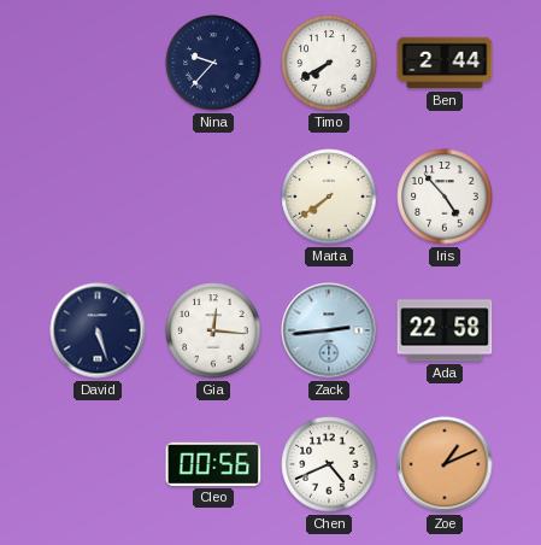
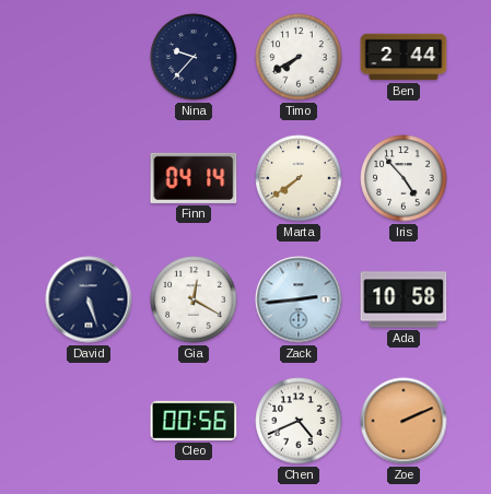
Finn: none -> 04:14
Gia: 12:16 -> 12:20
Ada: 22:58 -> 10:58
Zoe: 1:11 -> 2:11
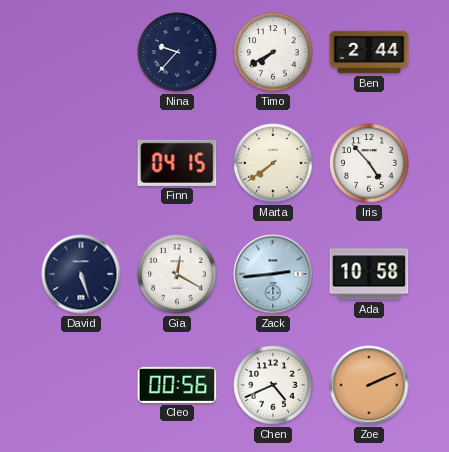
Finn: 04:14 -> 04:15
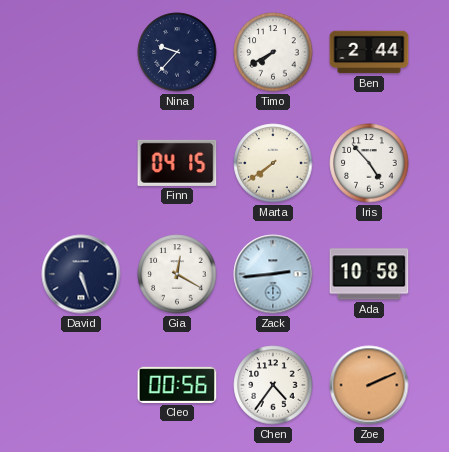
Chen: 4:41 -> 4:36
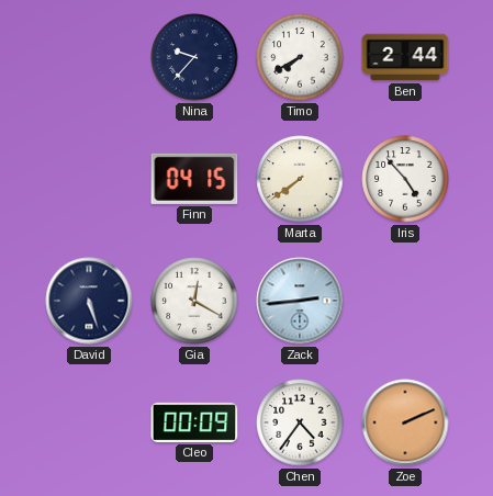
Ada: 10:58 -> none
Cleo: 00:56 -> 00:09
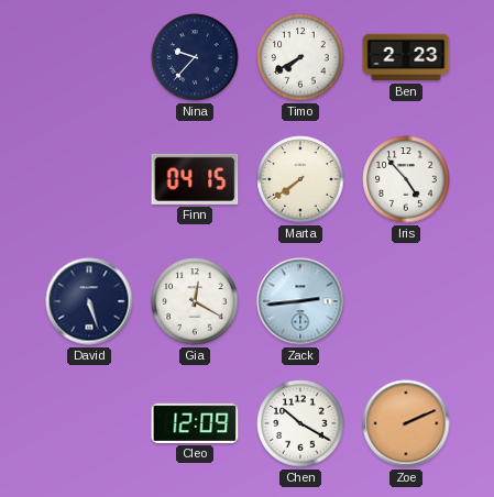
Ben: 2:44 -> 2:23
Cleo: 00:09 -> 12:09
Chen: 4:36 -> 10:20
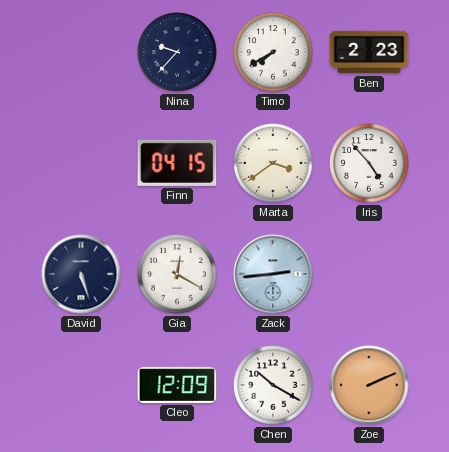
Marta: 7:39 -> 3:39
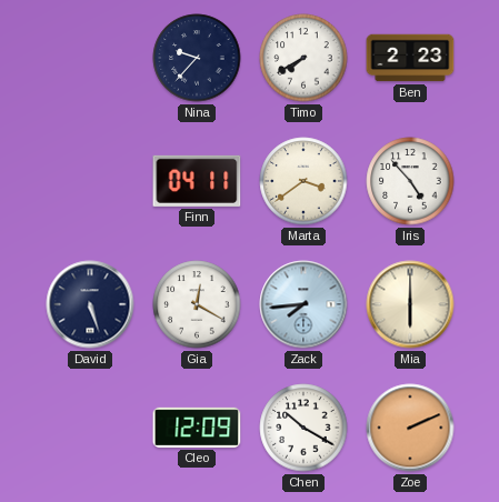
Finn: 04:15 -> 04:11
Zack: 2:44 -> 7:44
Mia: none -> 6:00
